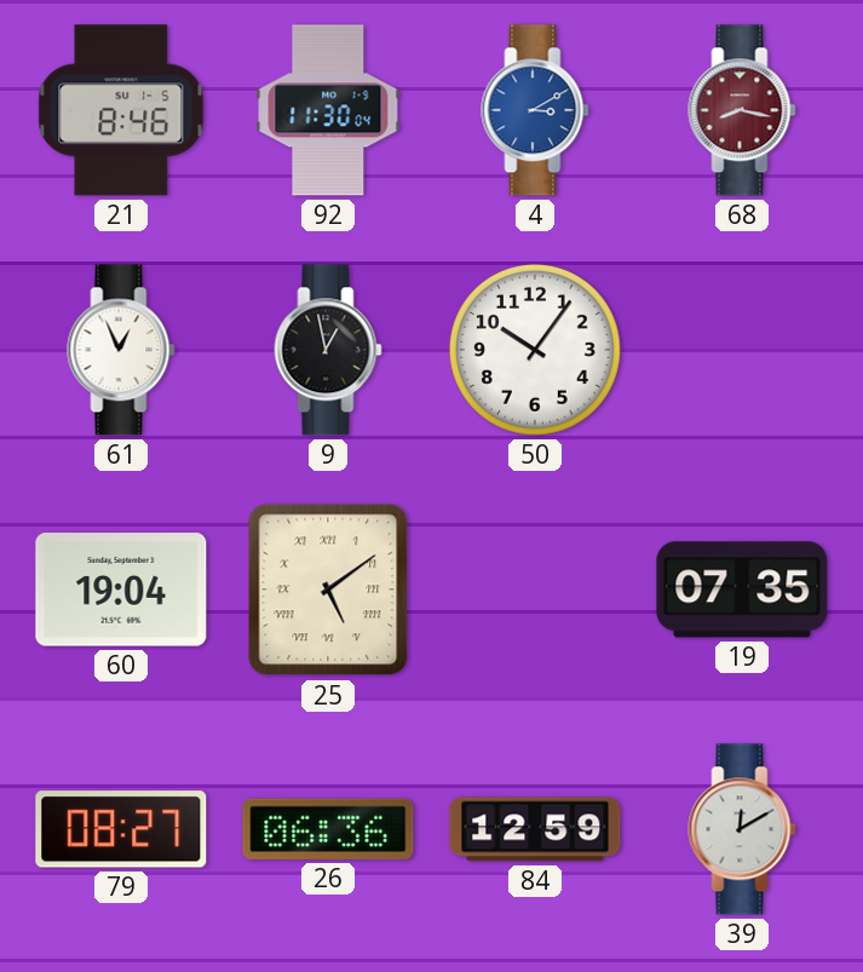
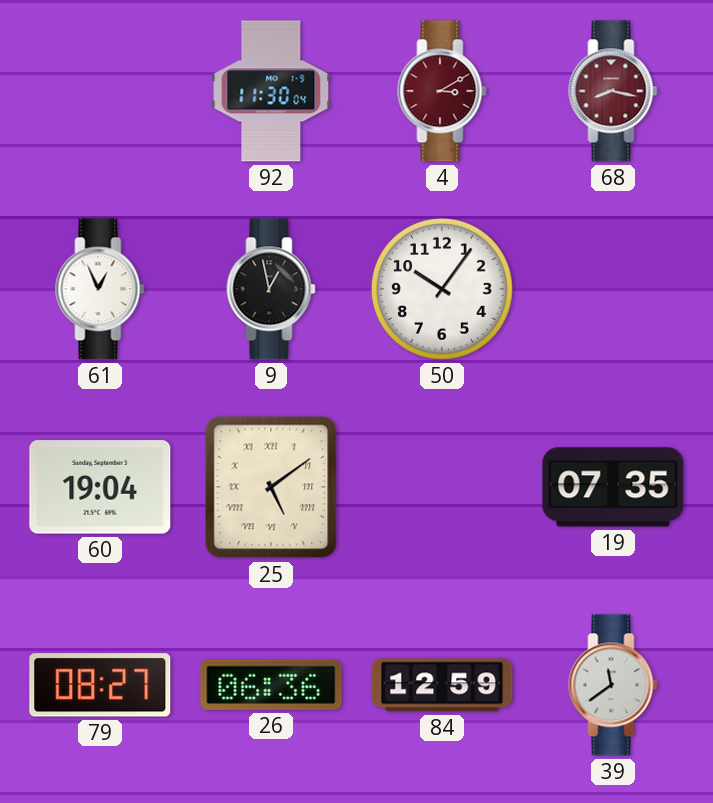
21: 8:46 -> none
4 dial: blue -> burgundy
39: 12:10 -> 11:39
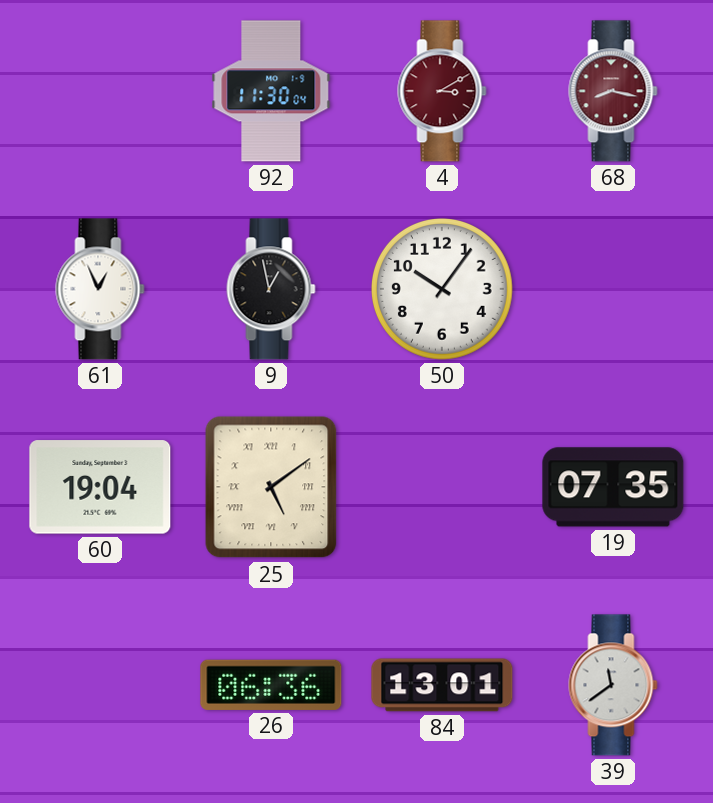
79: 08:27 -> none
84: 12:59 -> 13:01
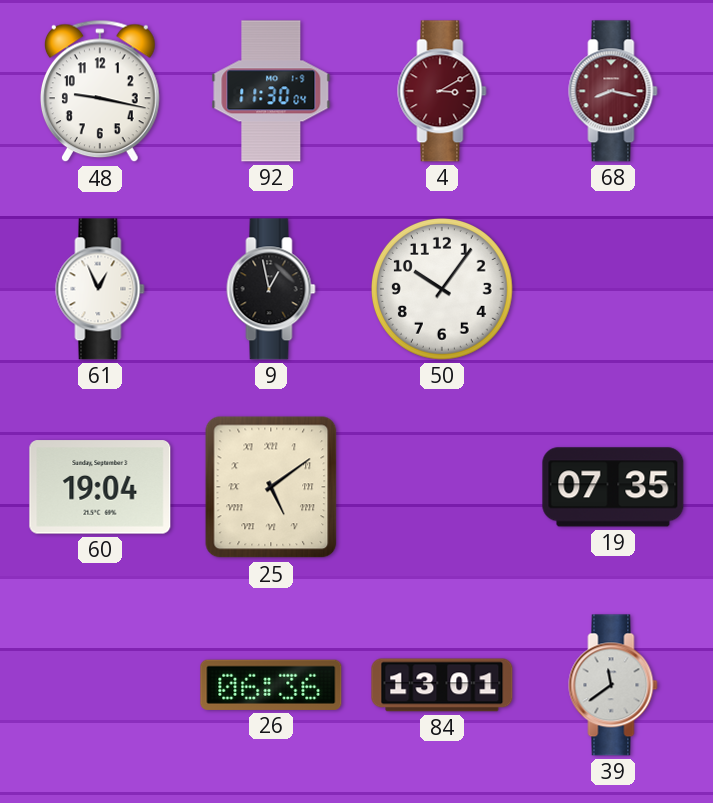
48: none -> 9:17
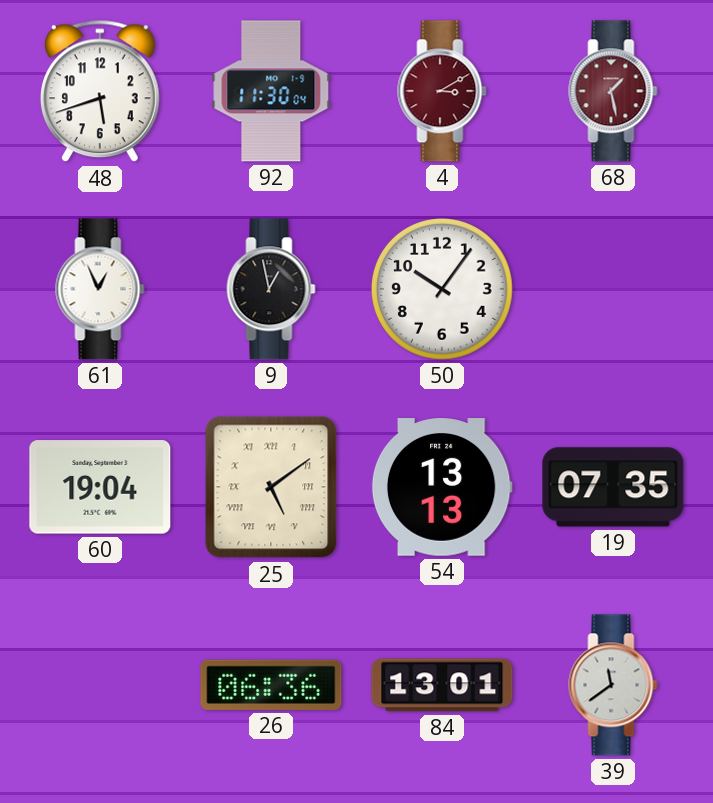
48: 9:17 -> 5:42
68: 8:17 -> 1:28
54: none -> 13:13
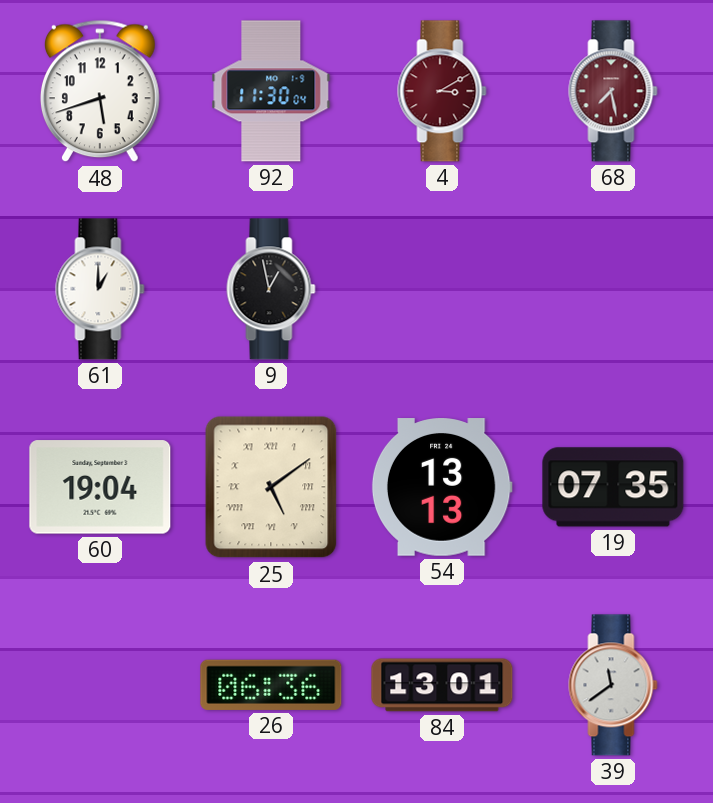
68: 1:28 -> 7:28
61: 12:56 -> 1:00
50: 10:06 -> none
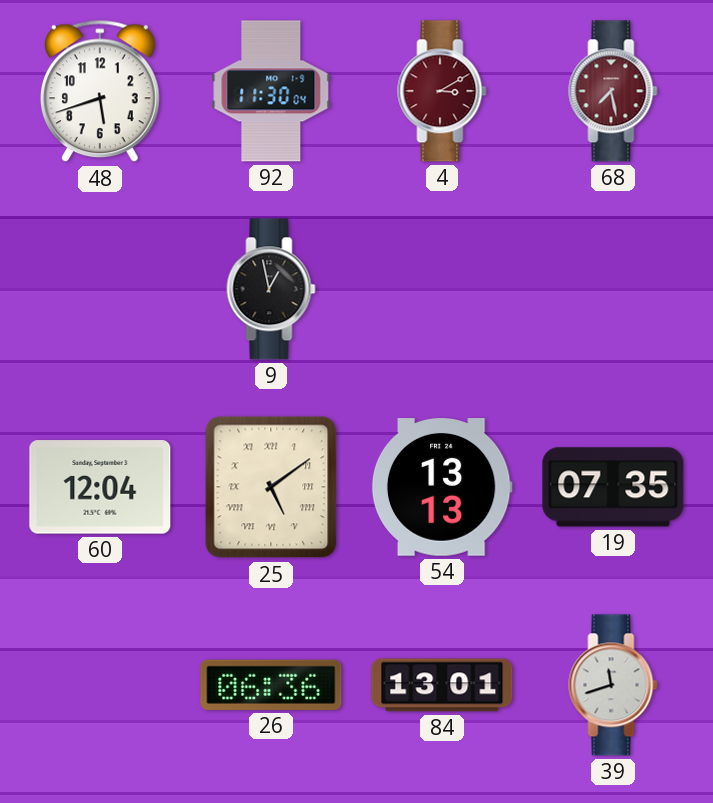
61: 1:00 -> none
60: 19:04 -> 12:04
39: 11:39 -> 11:42
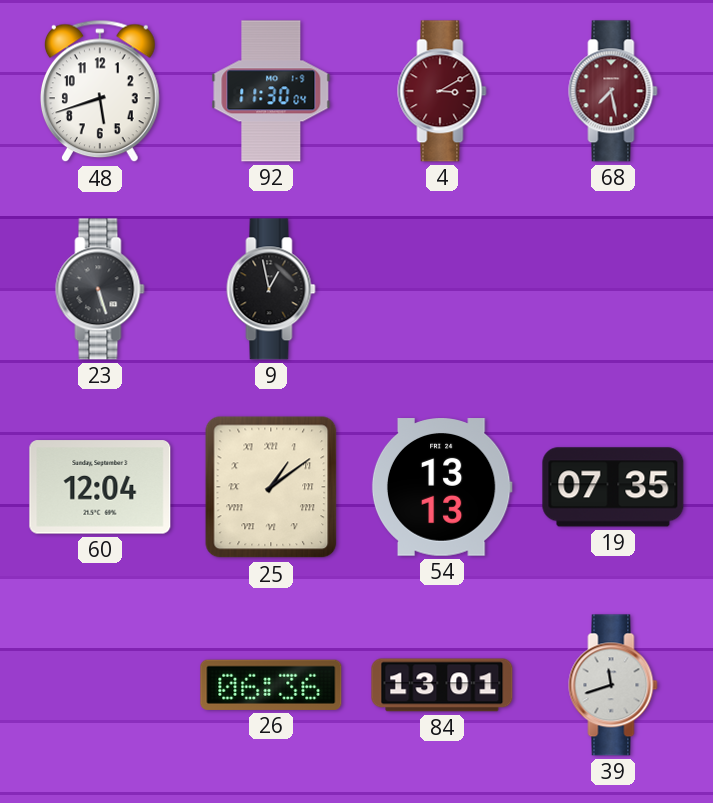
23: none -> 5:27
25: 5:09 -> 1:09
